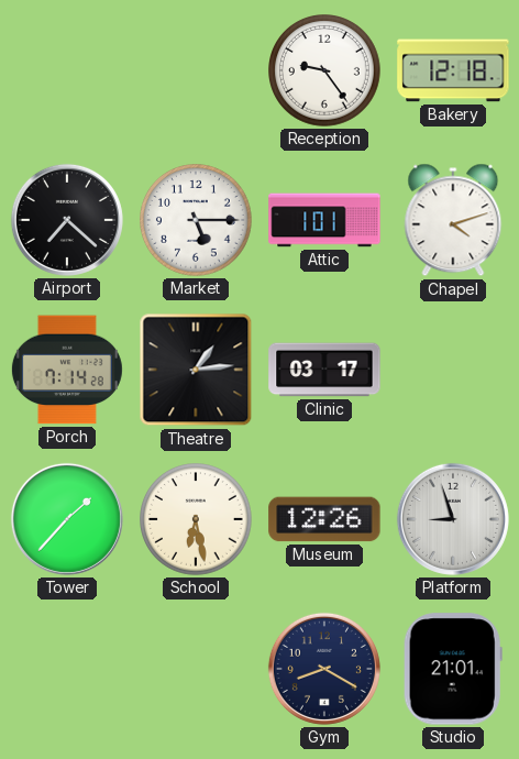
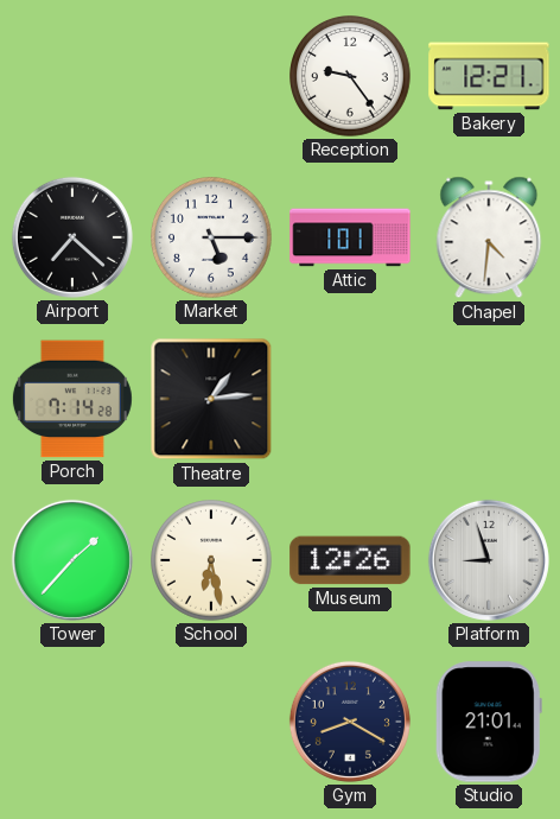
Bakery: 12:18 -> 12:21
Chapel: 4:12 -> 4:31
Clinic: 03:17 -> none
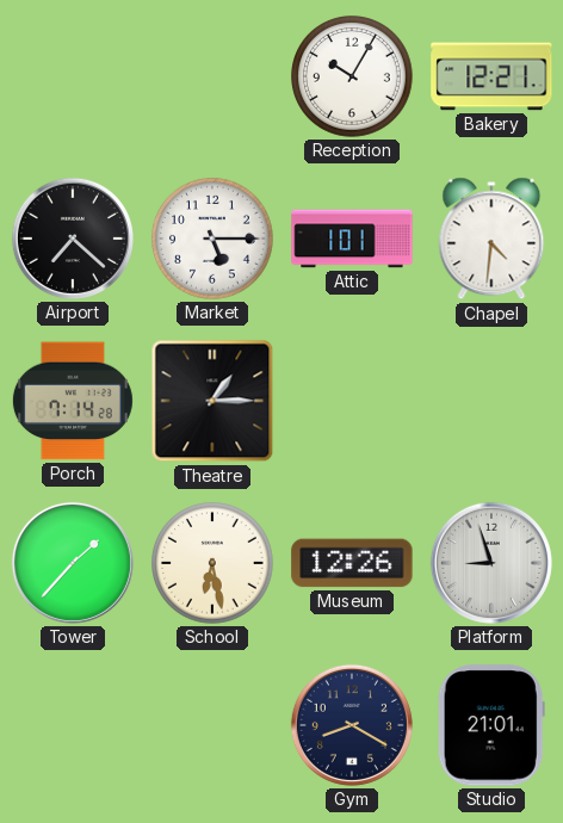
Reception: 9:24 -> 10:05
Theatre: 1:14 -> 1:15
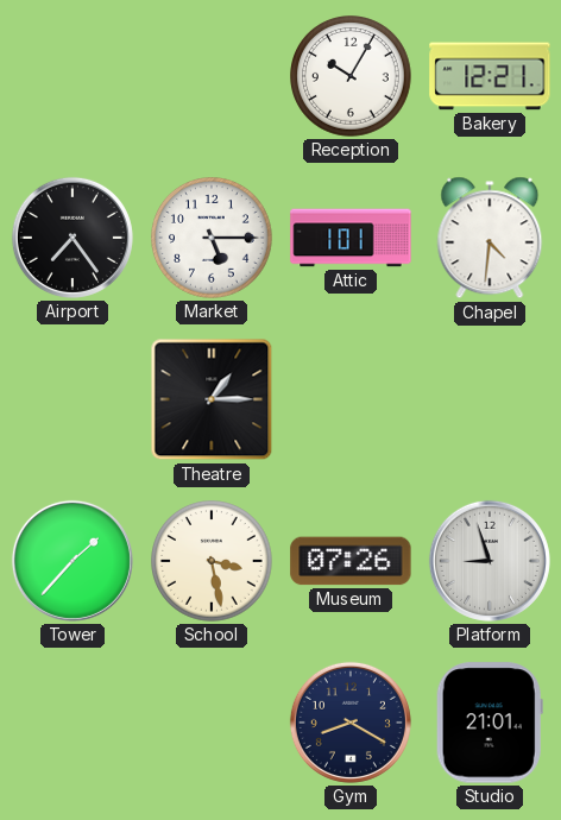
Airport: 7:22 -> 7:24
Porch: 7:14 -> none
School: 6:28 -> 3:28
Museum: 12:26 -> 07:26
